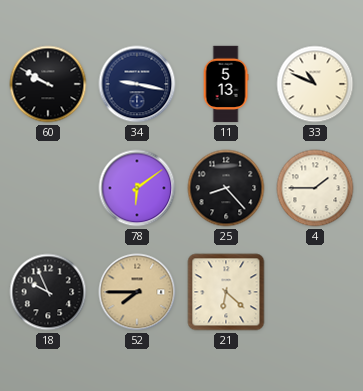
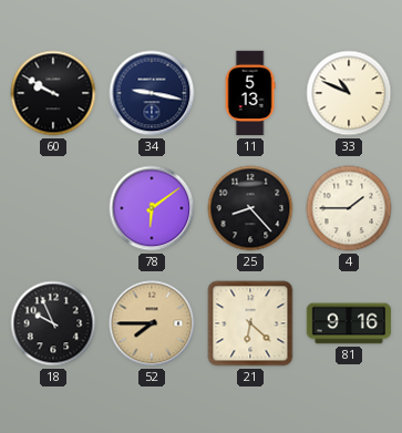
81: none -> 9:16
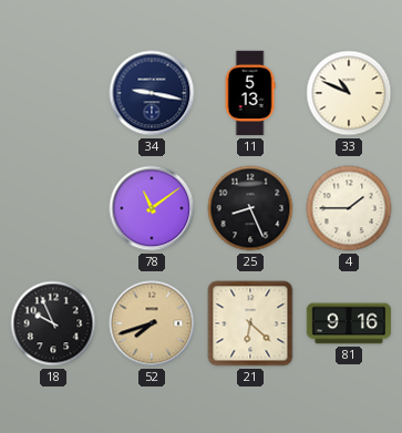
60: 9:50 -> none
78: 6:09 -> 11:09
25: 8:23 -> 8:26
52: 7:45 -> 7:42
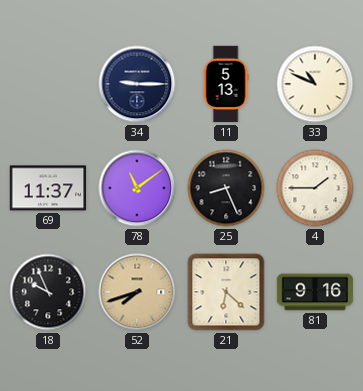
34: 9:17 -> 9:15
69: none -> 11:37
